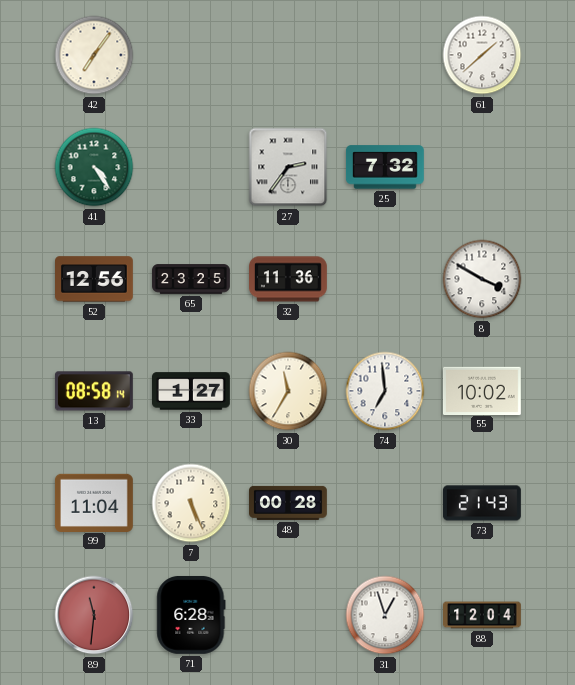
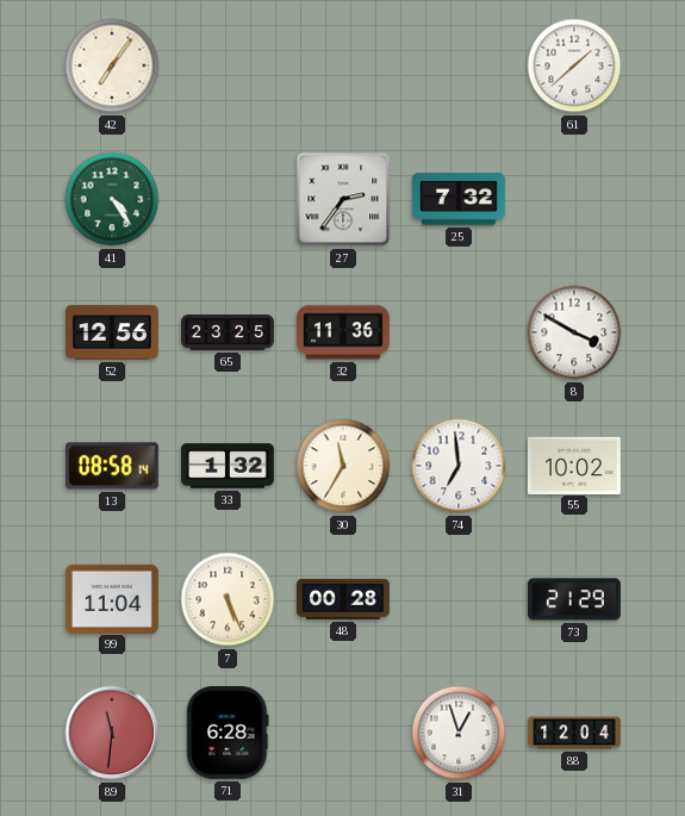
33: 1:27 -> 1:32
73: 21:43 -> 21:29
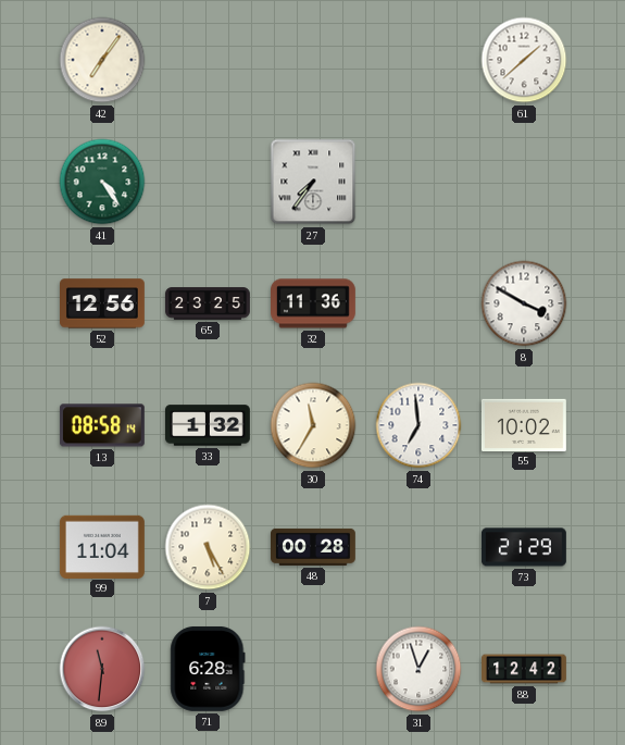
27: 2:36 -> 7:36
25: 7:32 -> none
7: 5:26 -> 5:25
88: 12:04 -> 12:42
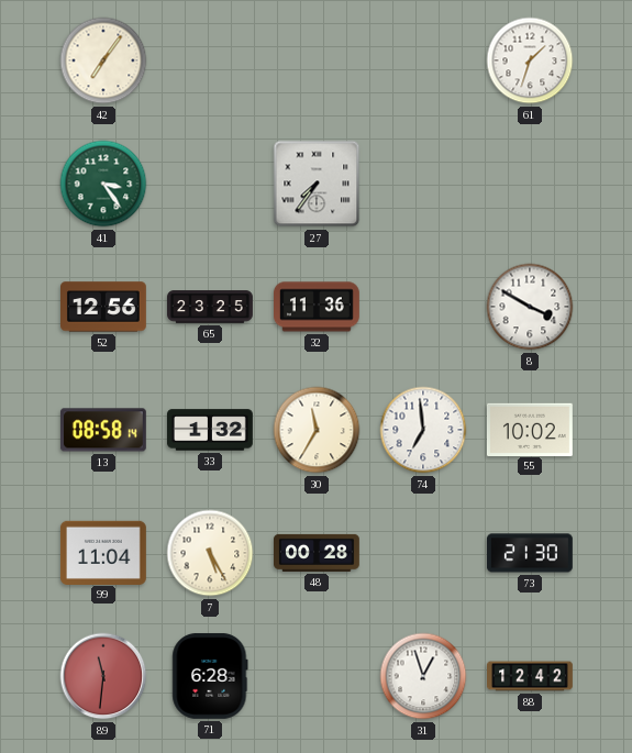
61: 1:38 -> 1:33
41: 4:24 -> 3:24
73: 21:29 -> 21:30
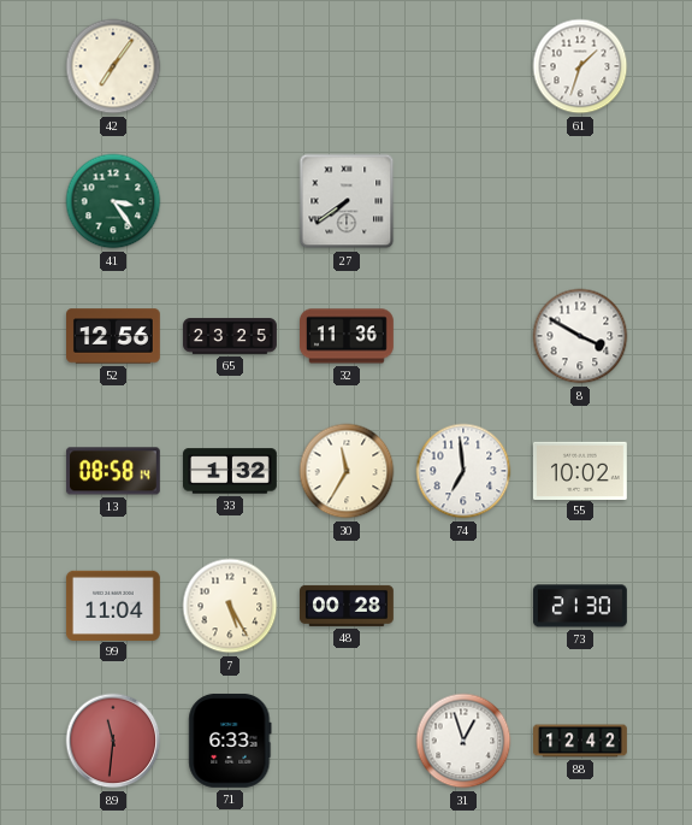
27: 7:36 -> 7:39
71: 6:28 -> 6:33
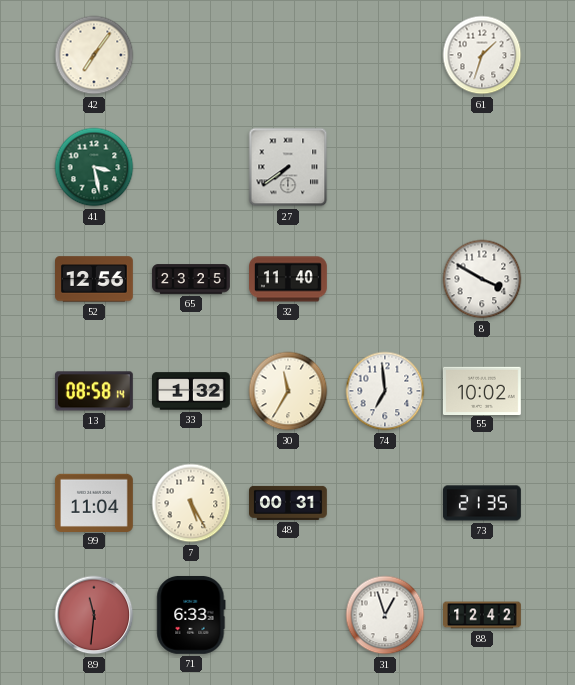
41: 3:24 -> 3:28
32: 11:36 -> 11:40
48: 00:28 -> 00:31
73: 21:30 -> 21:35
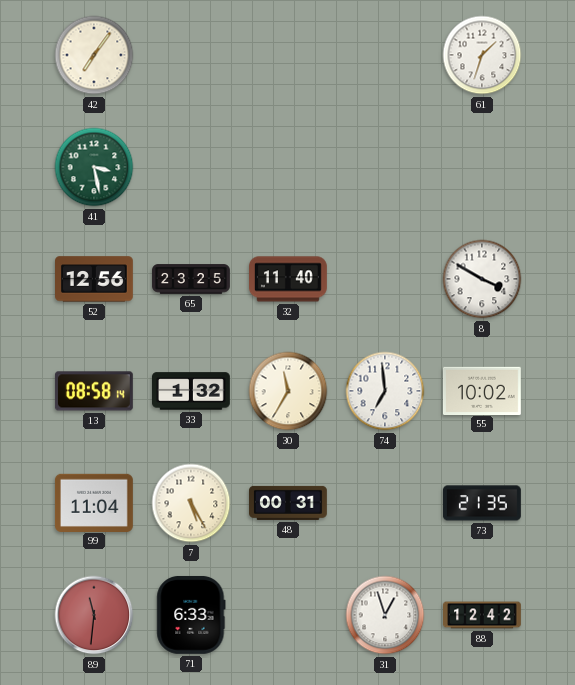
27: 7:39 -> none
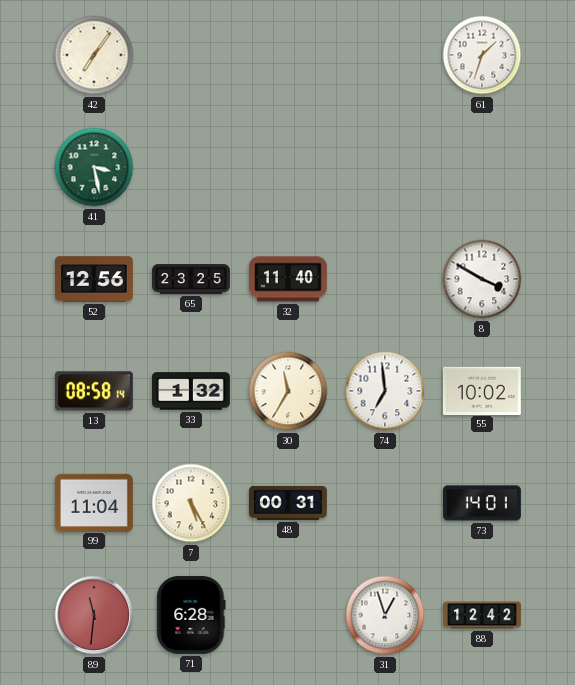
73: 21:35 -> 14:01
71: 6:33 -> 6:28
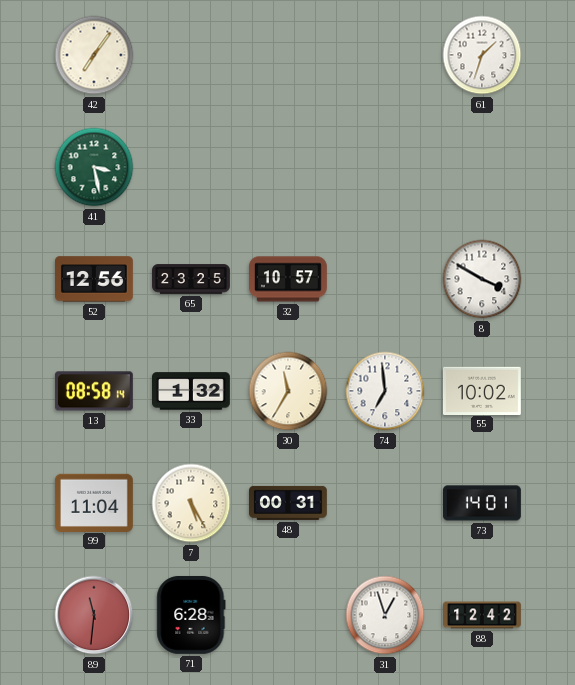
32: 11:40 -> 10:57
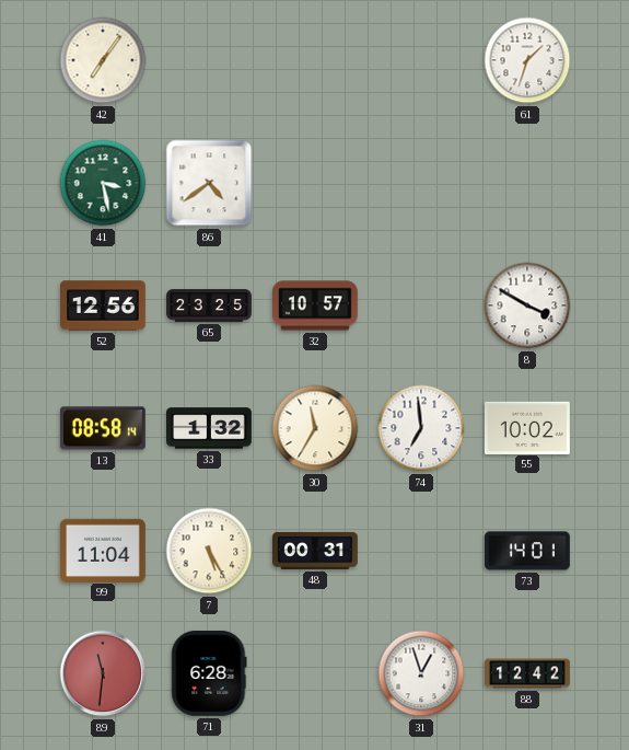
86: none -> 4:39
